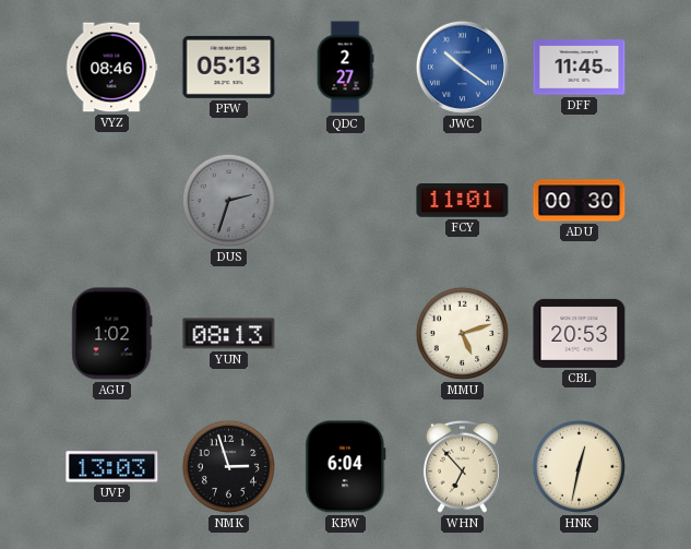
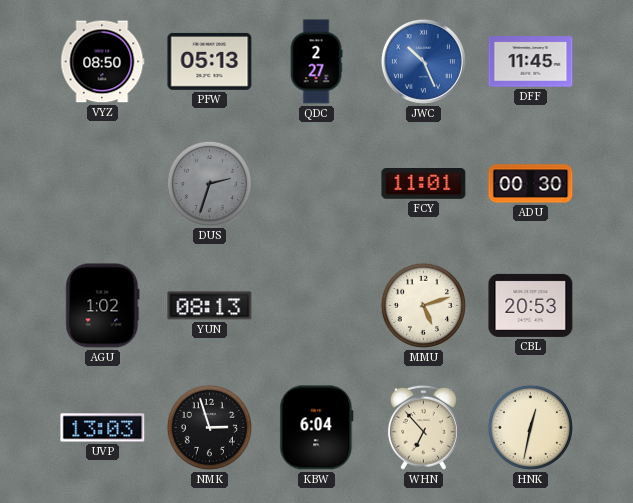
VYZ: 08:46 -> 08:50
JWC: 10:21 -> 10:26
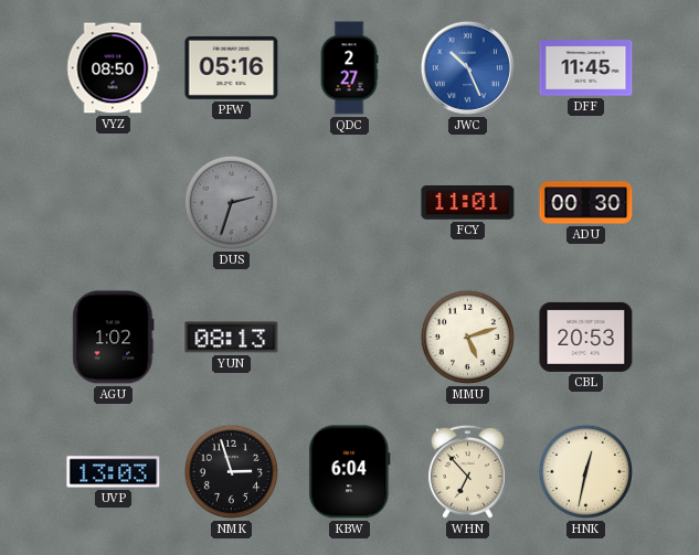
PFW: 05:13 -> 05:16
